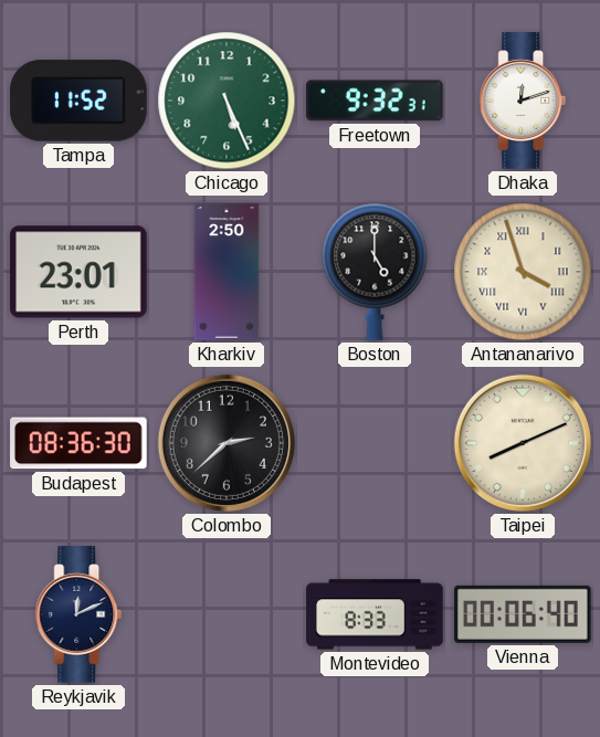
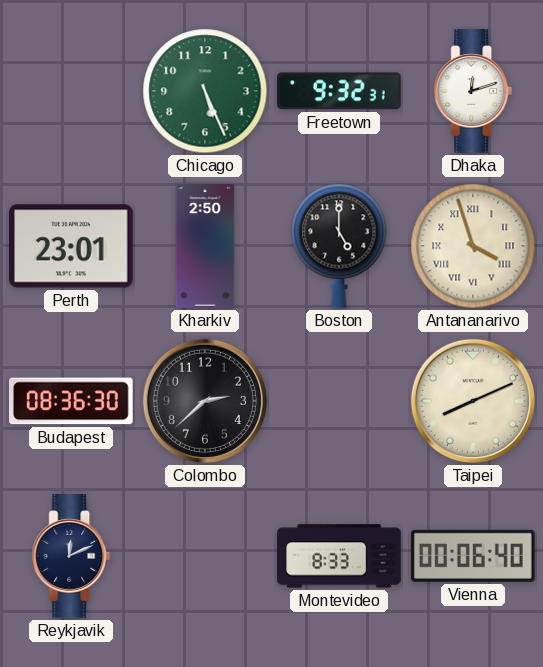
Tampa: 11:52 -> none
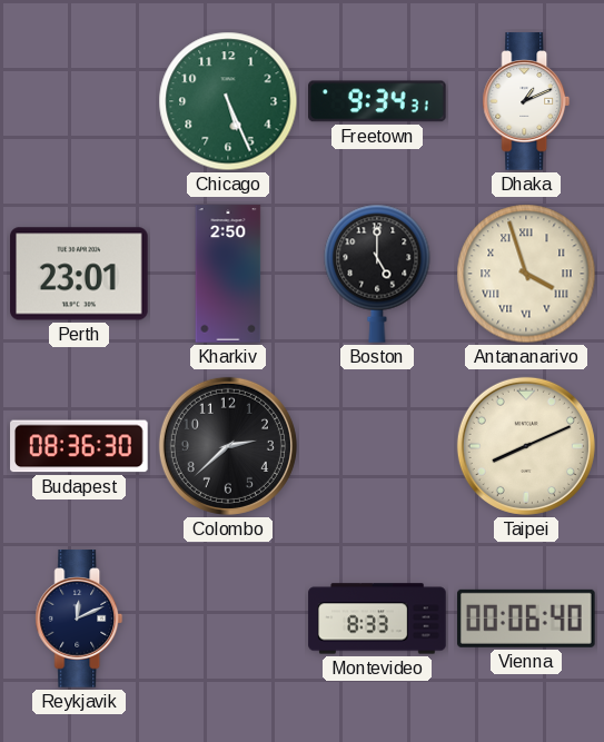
Freetown: 9:32 -> 9:34
Dhaka: 12:12 -> 1:11
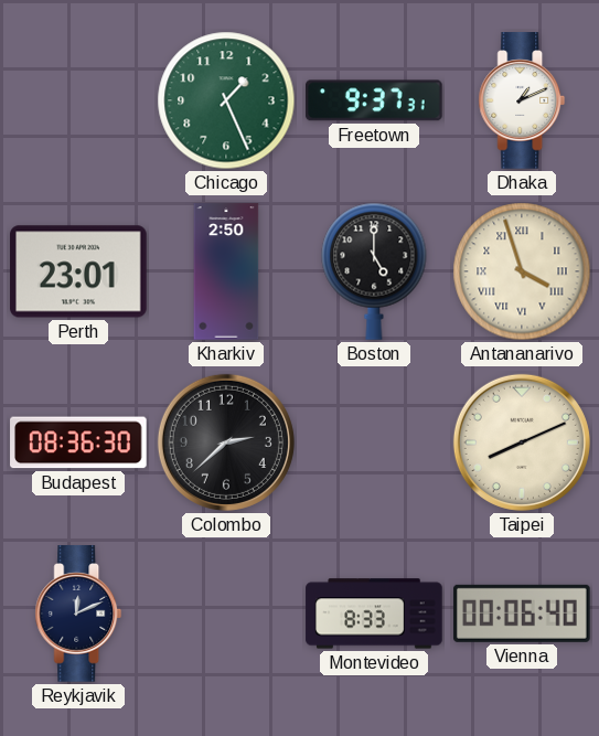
Chicago: 5:26 -> 1:26
Freetown: 9:34 -> 9:37
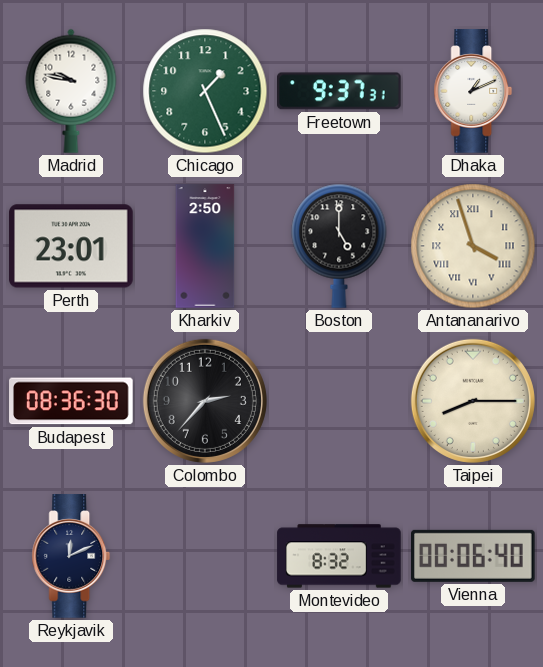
Madrid: none -> 9:47
Colombo: 2:38 -> 2:37
Taipei: 8:11 -> 8:15
Montevideo: 8:33 -> 8:32
